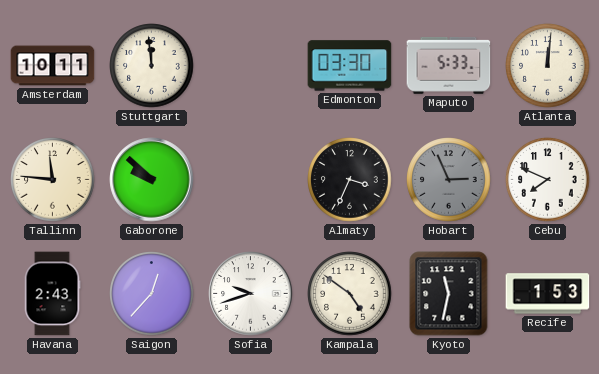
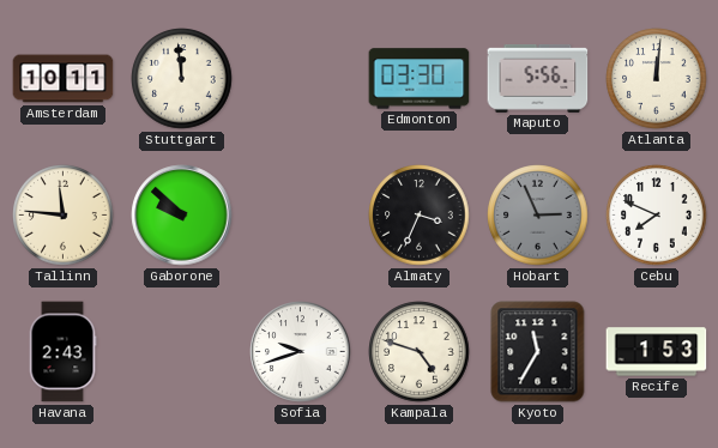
Maputo: 5:33 -> 5:56
Saigon: 12:37 -> none
Kampala: 4:51 -> 4:48
Kyoto: 11:32 -> 11:35
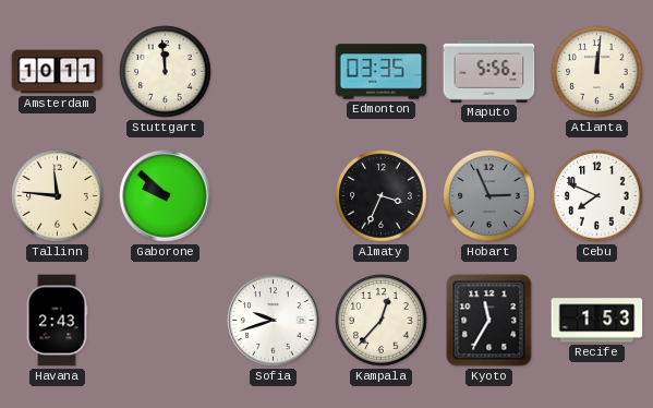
Edmonton: 03:30 -> 03:35
Kampala: 4:48 -> 12:37
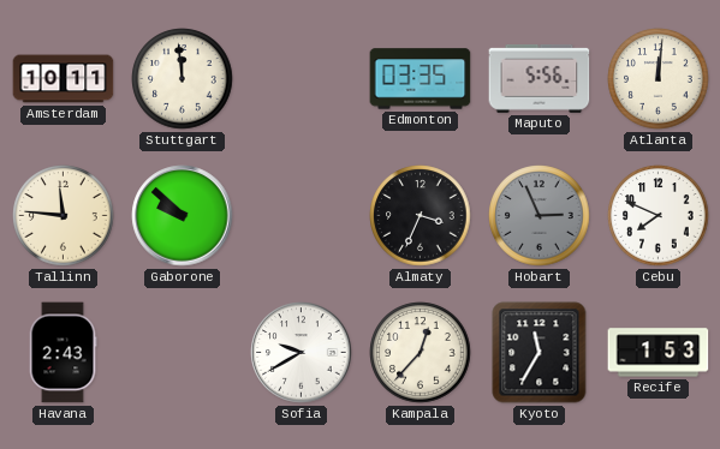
Sofia: 9:42 -> 9:40
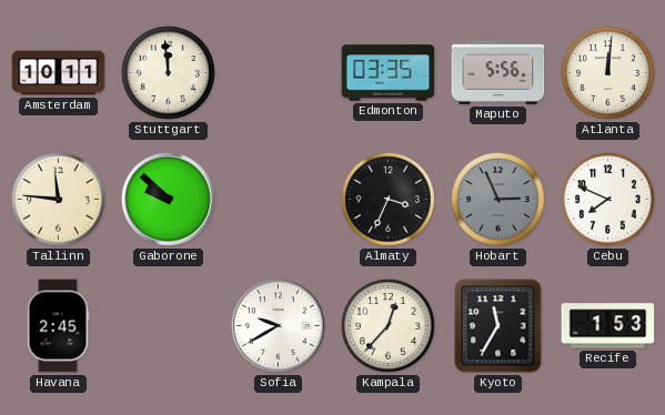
Havana: 2:43 -> 2:45
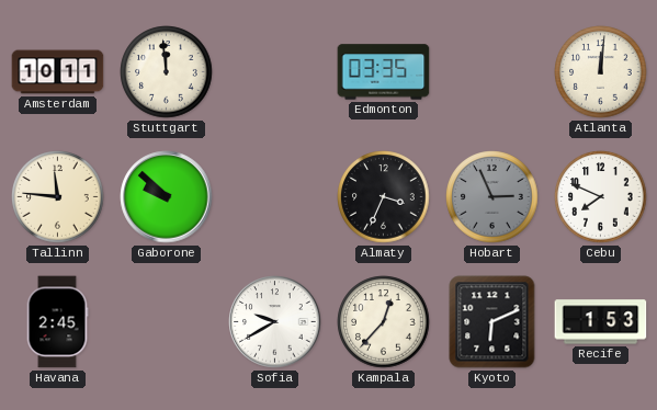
Maputo: 5:56 -> none
Kyoto: 11:35 -> 6:11
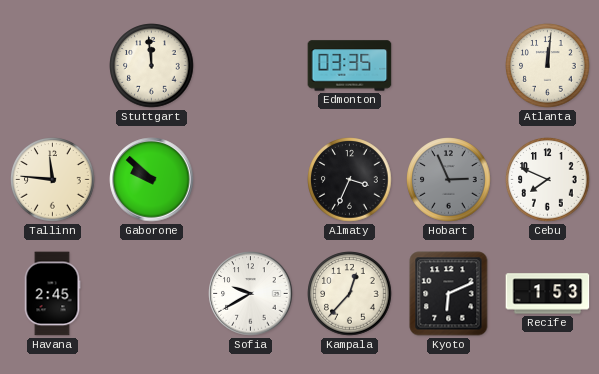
Amsterdam: 10:11 -> none
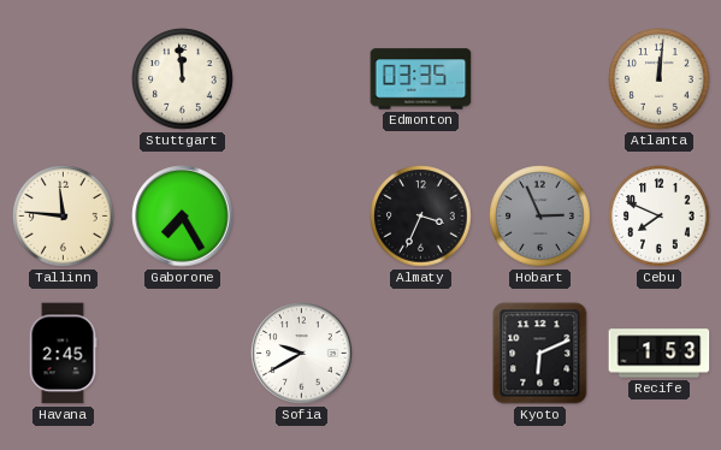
Gaborone: 9:52 -> 7:25
Kampala: 12:37 -> none
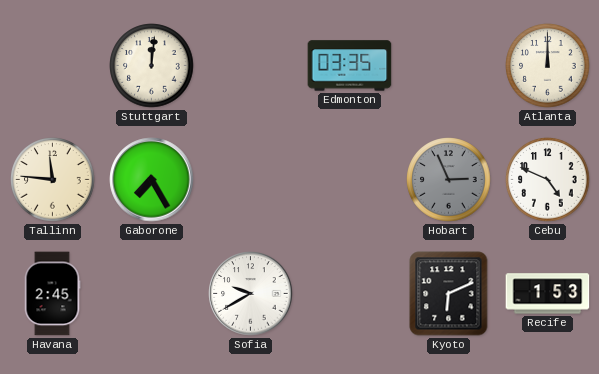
Stuttgart: 11:59 -> 12:01
Atlanta: 12:01 -> 12:00
Almaty: 3:34 -> none
Cebu: 7:49 -> 4:49
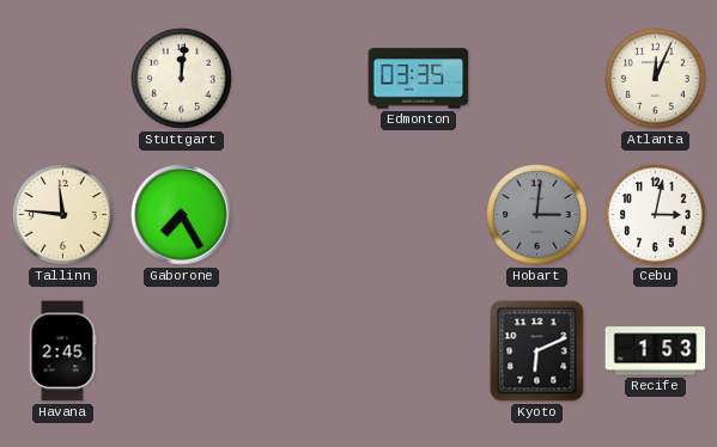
Atlanta: 12:00 -> 12:04
Hobart: 2:56 -> 3:01
Cebu: 4:49 -> 3:02
Sofia: 9:40 -> none
